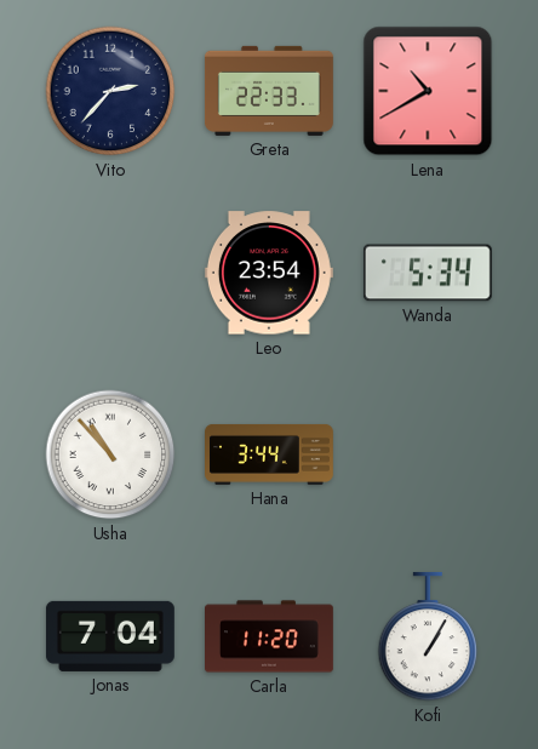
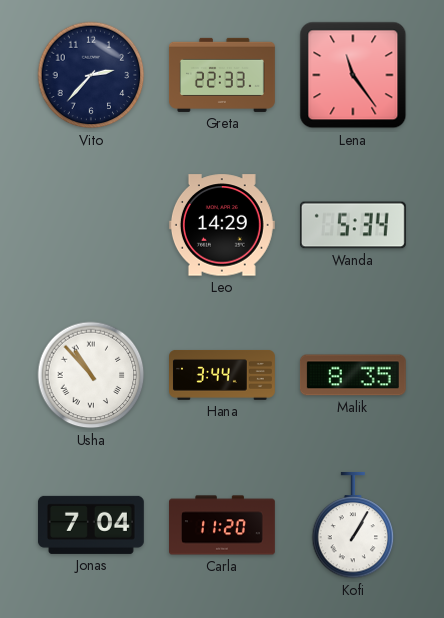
Lena: 10:40 -> 11:24
Leo: 23:54 -> 14:29
Malik: none -> 8:35
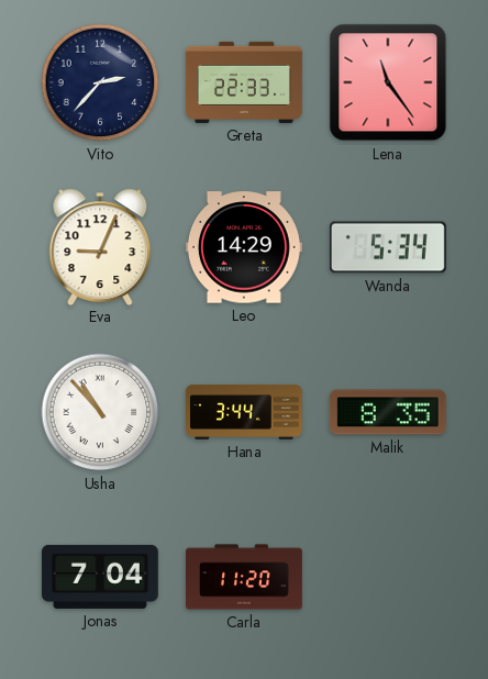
Eva: none -> 9:04
Kofi: 1:05 -> none
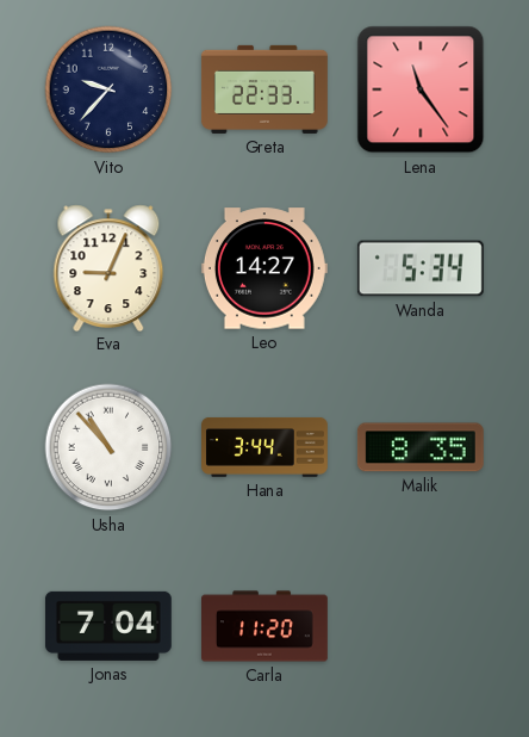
Vito: 2:37 -> 9:37
Leo: 14:29 -> 14:27
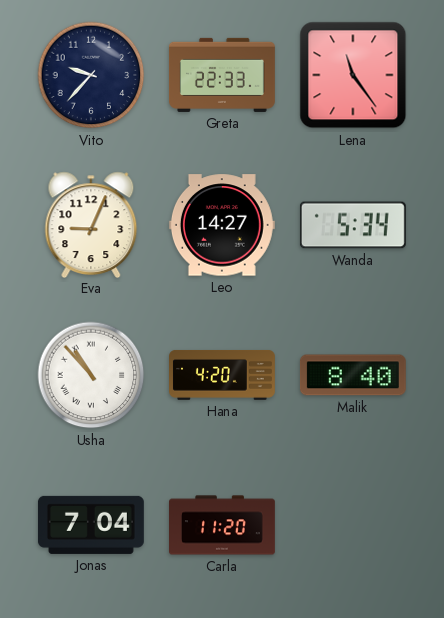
Hana: 3:44 -> 4:20
Malik: 8:35 -> 8:40
